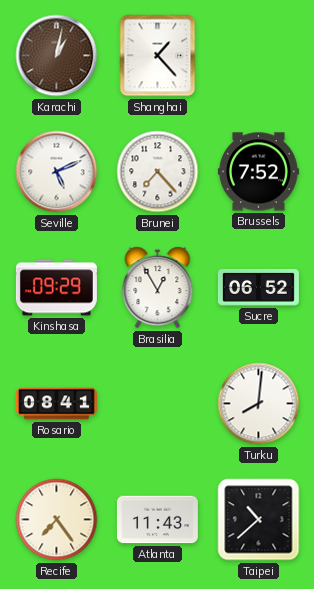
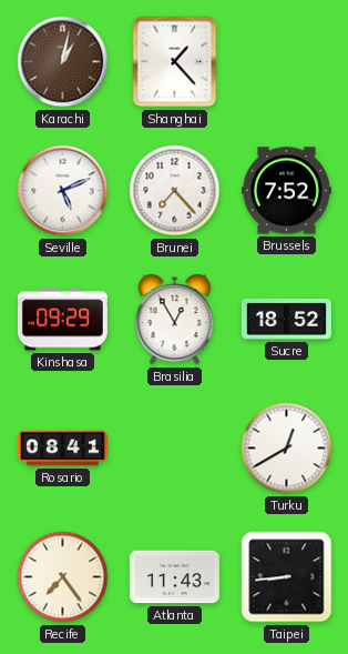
Sucre: 06:52 -> 18:52
Turku: 8:01 -> 12:40
Taipei: 10:38 -> 8:44
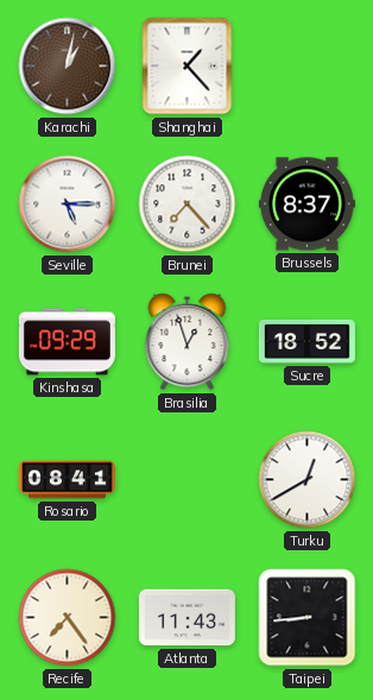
Seville: 5:11 -> 5:15
Brussels: 7:52 -> 8:37
Brasilia: 12:55 -> 12:57
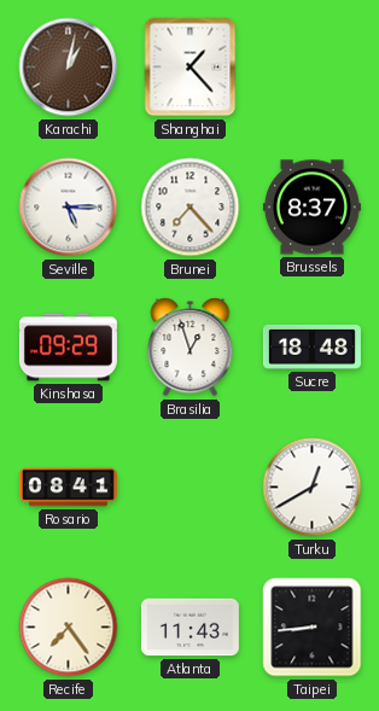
Sucre: 18:52 -> 18:48
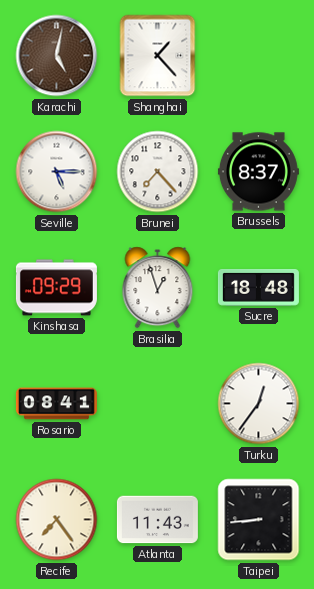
Karachi: 1:02 -> 5:02
Turku: 12:40 -> 12:36
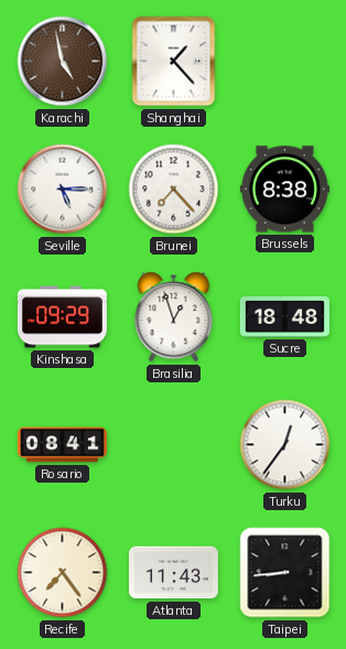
Karachi: 5:02 -> 4:58
Brussels: 8:37 -> 8:38
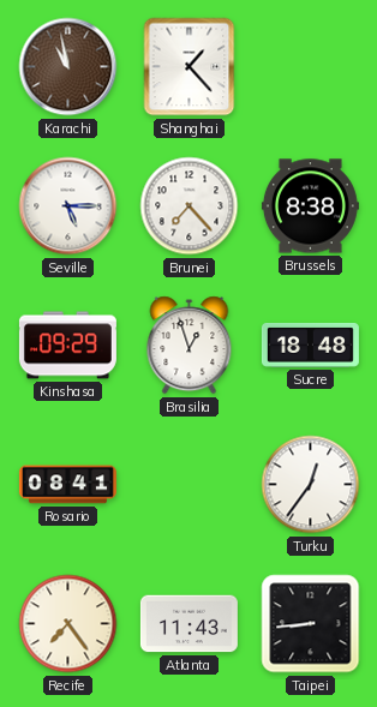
Karachi: 4:58 -> 10:58
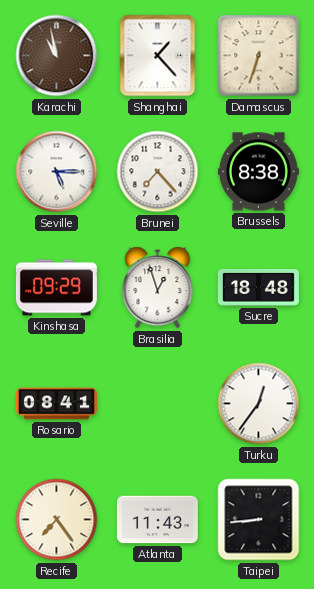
Damascus: none -> 6:33
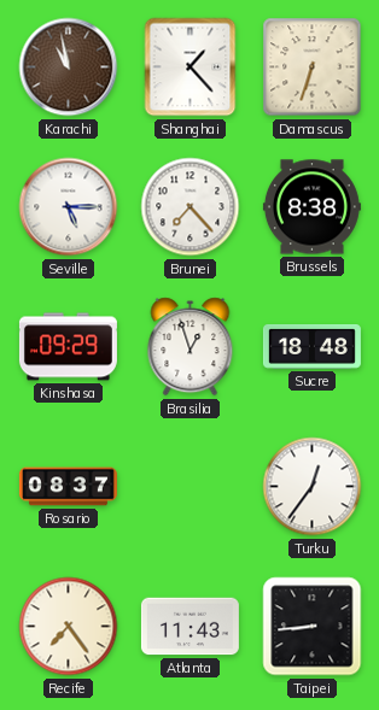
Rosario: 08:41 -> 08:37
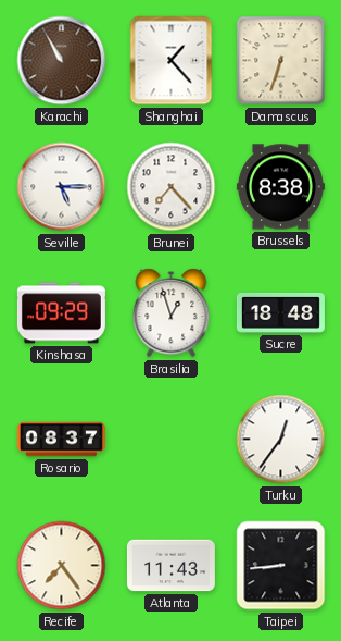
Karachi: 10:58 -> 10:55
